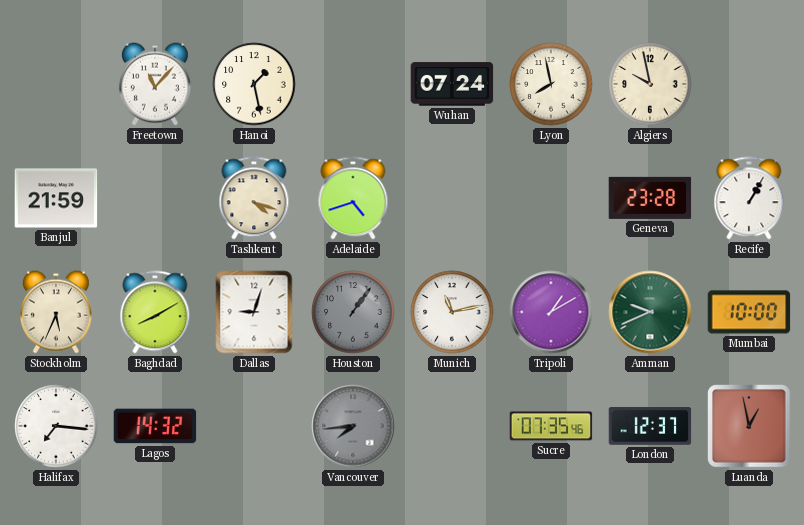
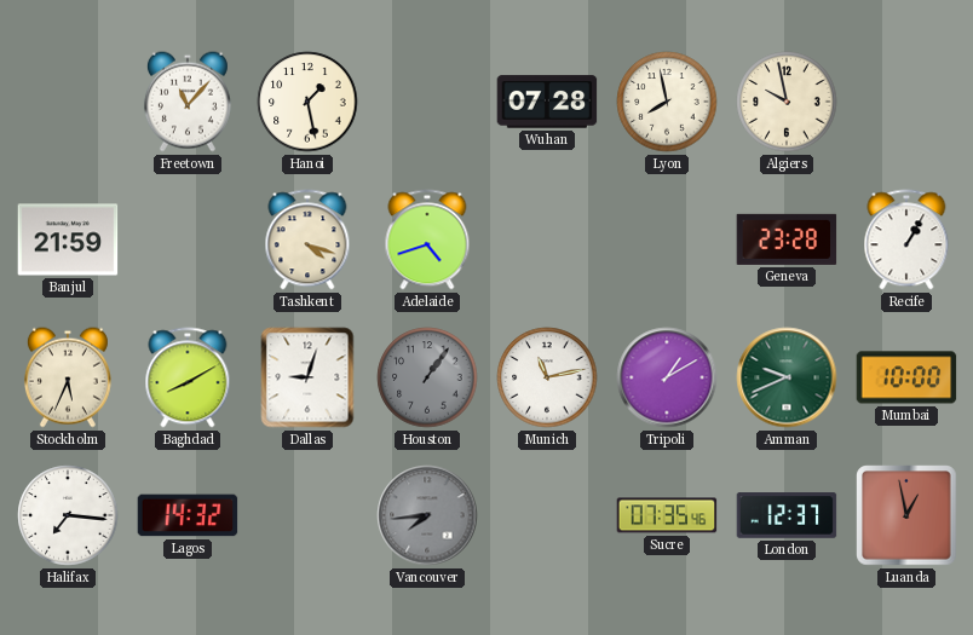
Wuhan: 07:24 -> 07:28
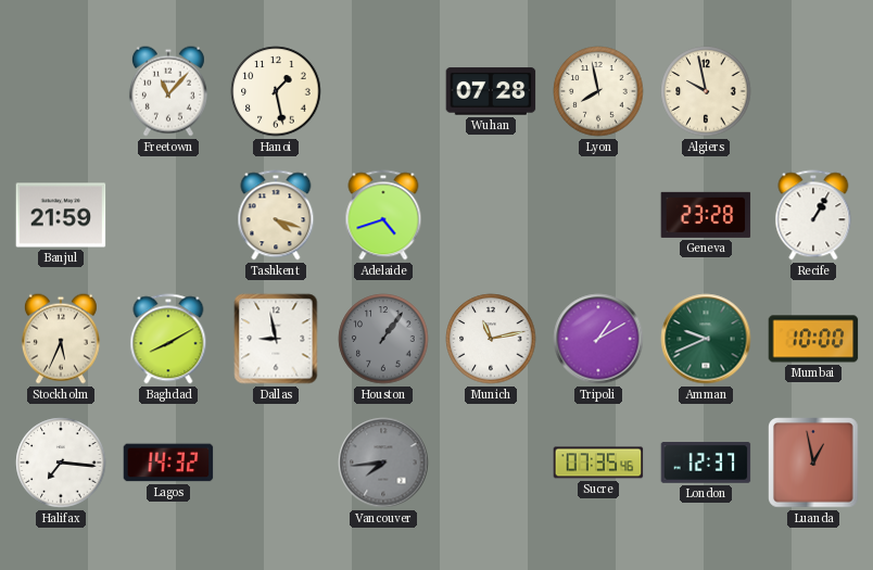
Dallas: 9:03 -> 8:58
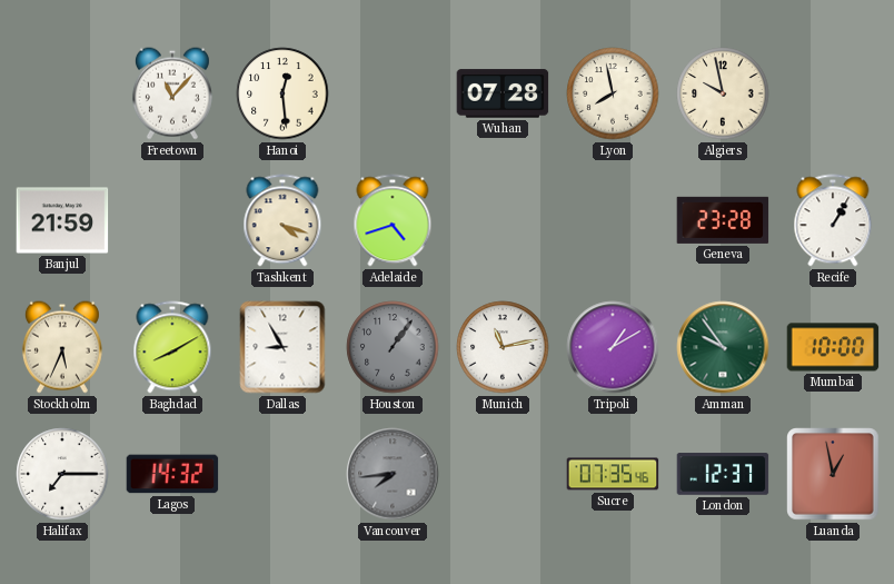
Hanoi: 1:28 -> 12:29
Dallas: 8:58 -> 8:55
Amman: 9:41 -> 9:54
Halifax: 7:16 -> 7:15
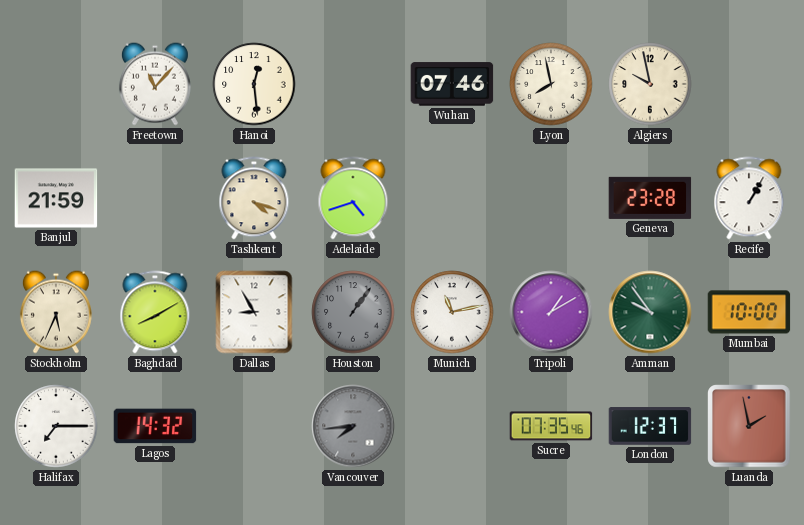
Wuhan: 07:28 -> 07:46
Luanda: 12:58 -> 1:58
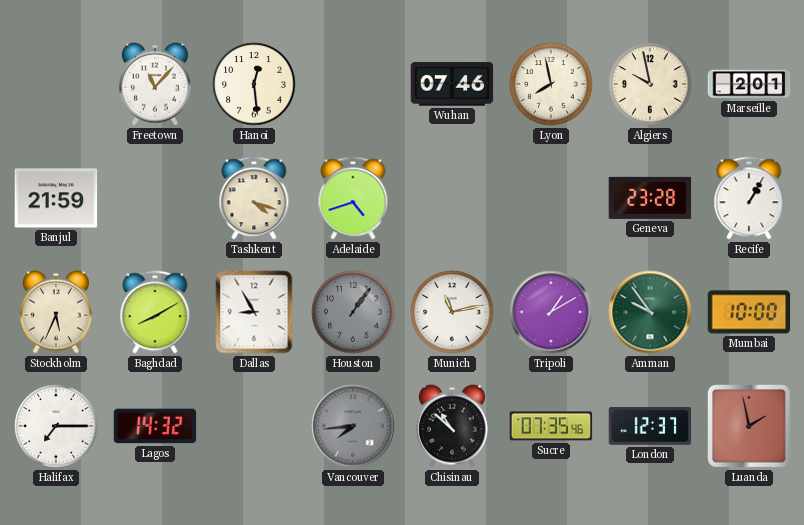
Marseille: none -> 2:01
Chisinau: none -> 10:52
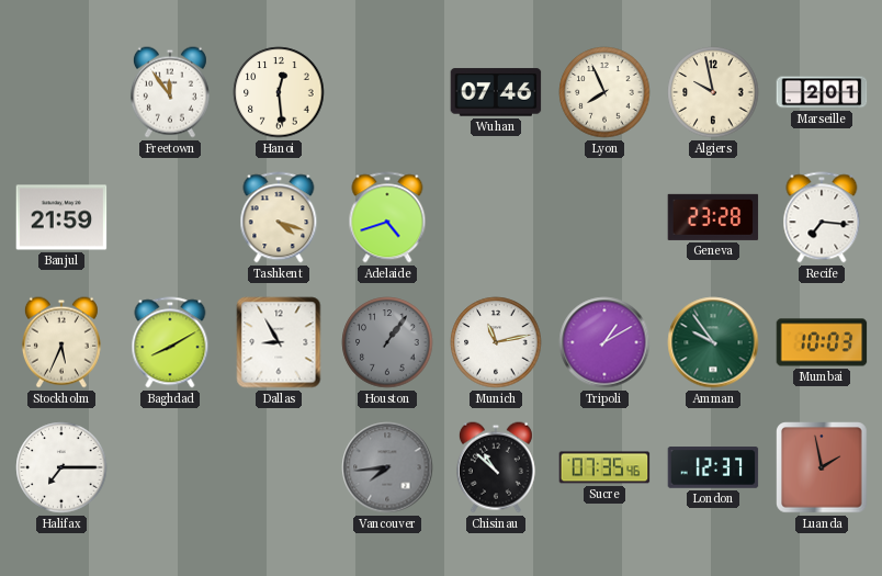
Freetown: 11:07 -> 11:54
Lyon: 7:58 -> 7:56
Recife: 1:05 -> 7:16
Mumbai: 10:00 -> 10:03
Lagos: 14:32 -> none
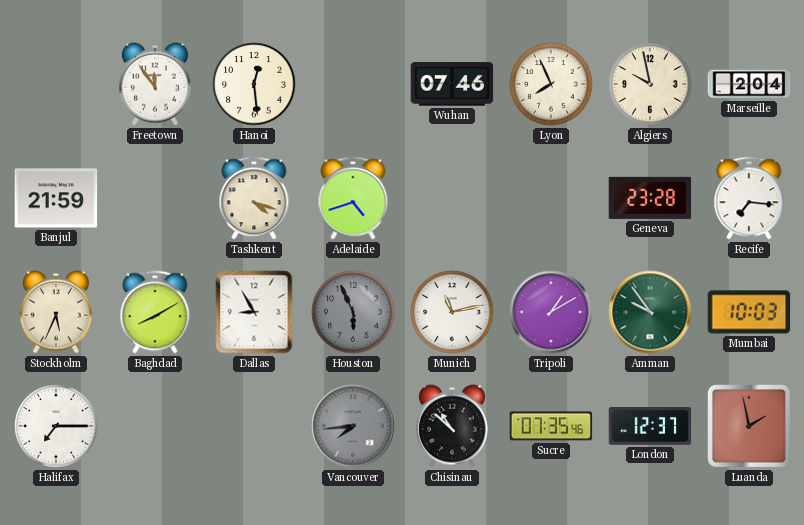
Marseille: 2:01 -> 2:04
Houston: 1:06 -> 5:56
